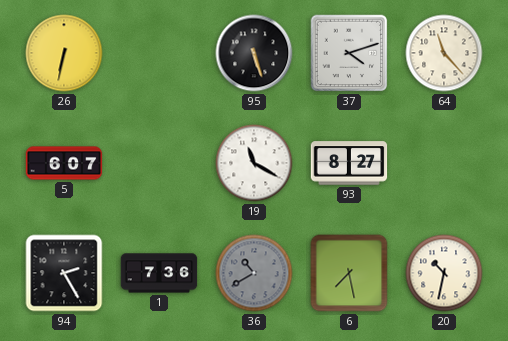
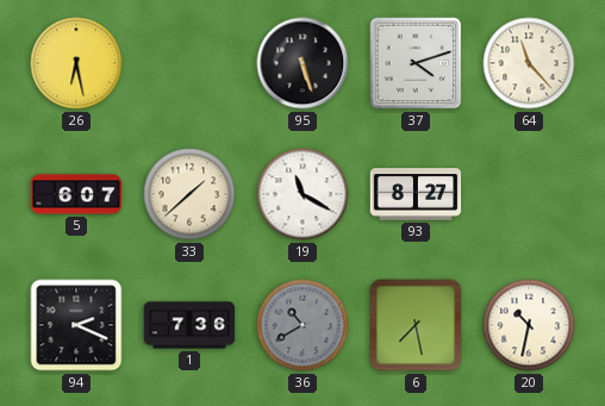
26: 6:32 -> 6:28
33: none -> 1:38
94: 2:25 -> 2:19
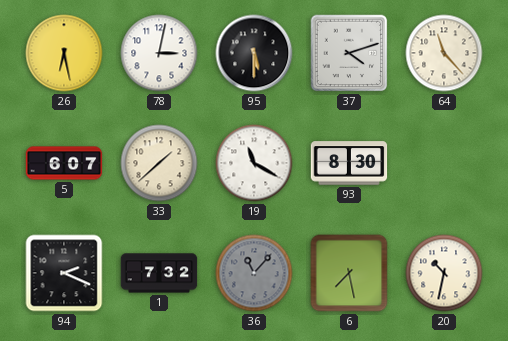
78: none -> 3:02
95: 5:27 -> 5:30
93: 8:27 -> 8:30
1: 7:36 -> 7:32
36: 10:40 -> 11:07
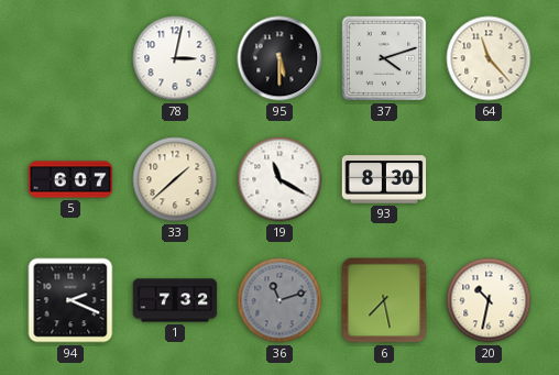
26: 6:28 -> none
36: 11:07 -> 11:12
